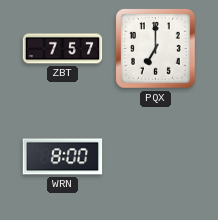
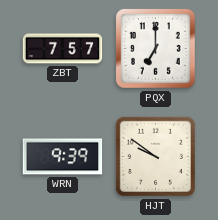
WRN: 8:00 -> 9:39
HJT: none -> 9:51
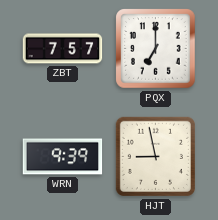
HJT: 9:51 -> 8:58
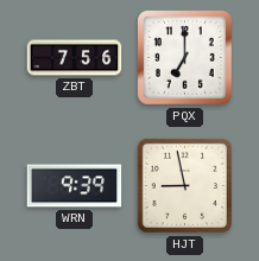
ZBT: 7:57 -> 7:56
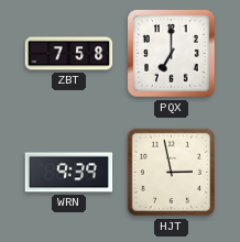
ZBT: 7:56 -> 7:58
HJT: 8:58 -> 2:58
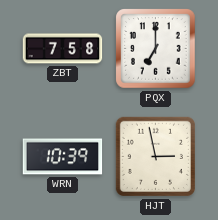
WRN: 9:39 -> 10:39
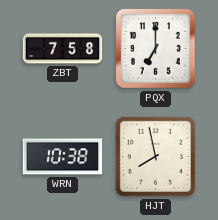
WRN: 10:39 -> 10:38
HJT: 2:58 -> 7:58
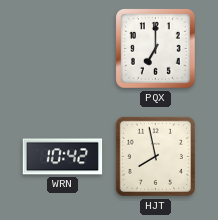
ZBT: 7:58 -> none
WRN: 10:38 -> 10:42
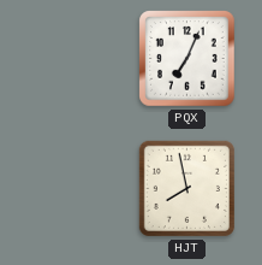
PQX: 7:00 -> 7:04
WRN: 10:42 -> none
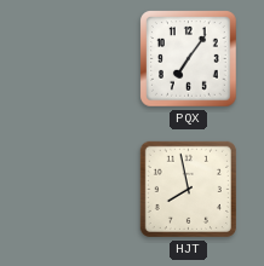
PQX: 7:04 -> 7:06
